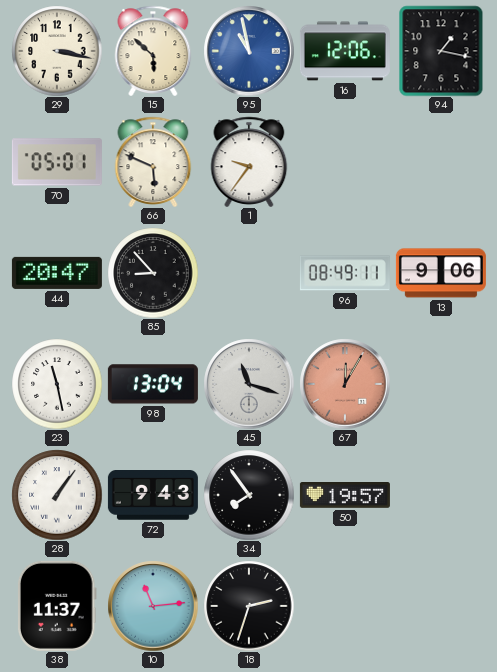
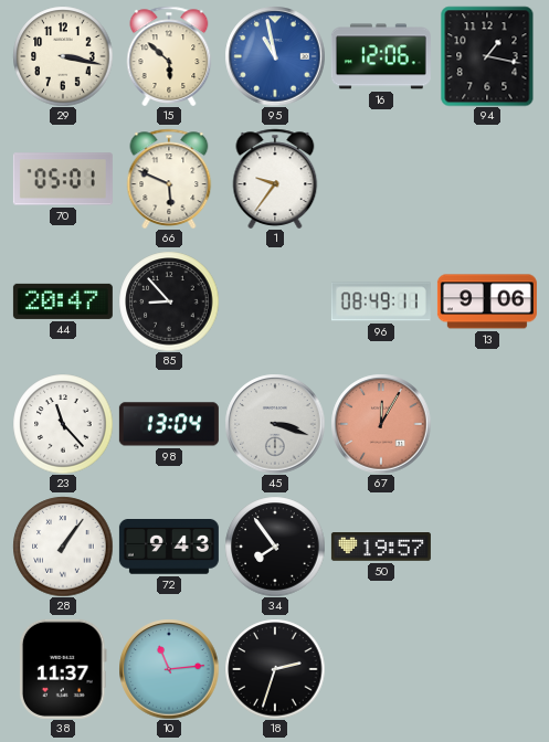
23: 11:28 -> 11:23
45: 11:18 -> 3:18
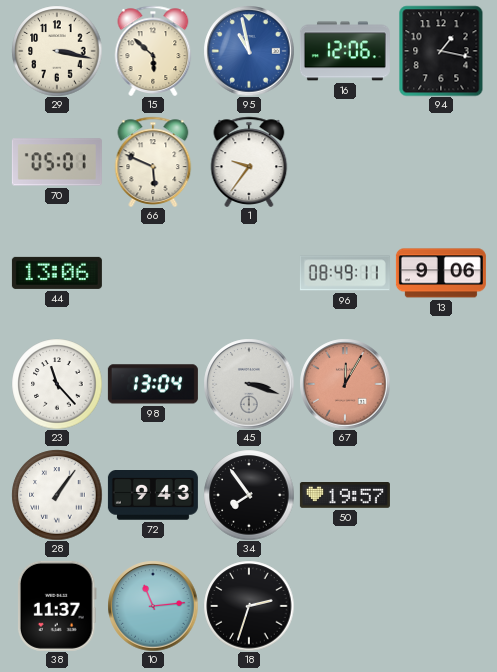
44: 20:47 -> 13:06
85: 8:53 -> none
